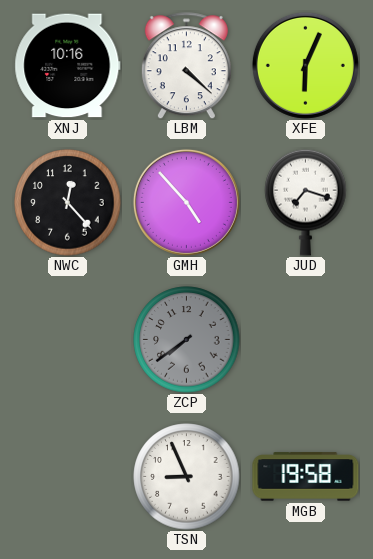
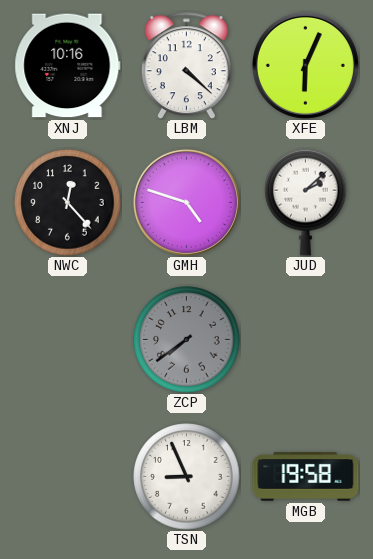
GMH: 4:53 -> 4:48
JUD: 7:18 -> 2:08
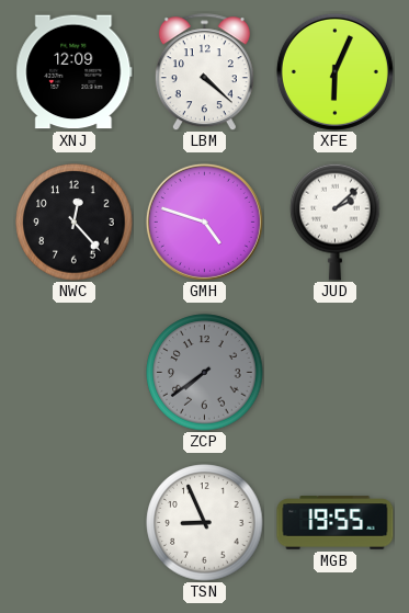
XNJ: 10:16 -> 12:09
MGB: 19:58 -> 19:55
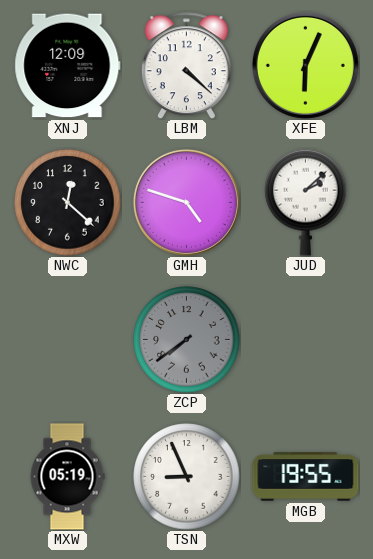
NWC: 12:23 -> 12:22
MXW: none -> 05:19
